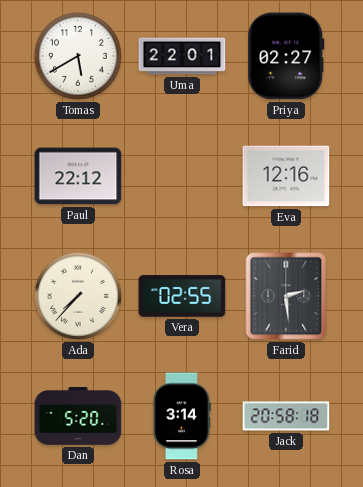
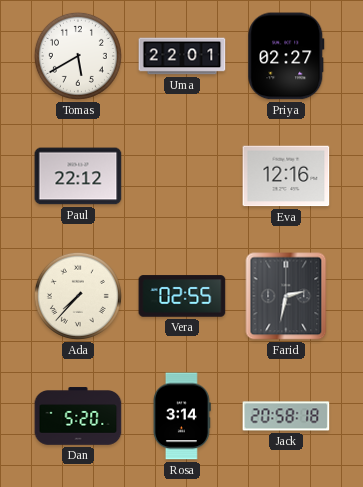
Farid: 2:29 -> 2:32
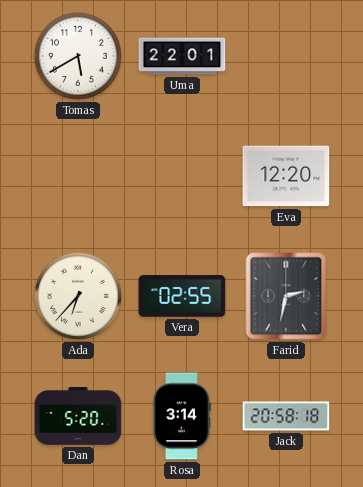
Priya: 02:27 -> none
Paul: 22:12 -> none
Eva: 12:16 -> 12:20
Ada: 7:37 -> 6:37
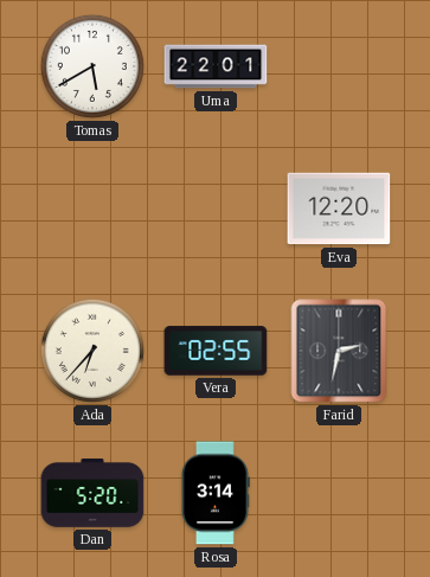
Jack: 20:58 -> none
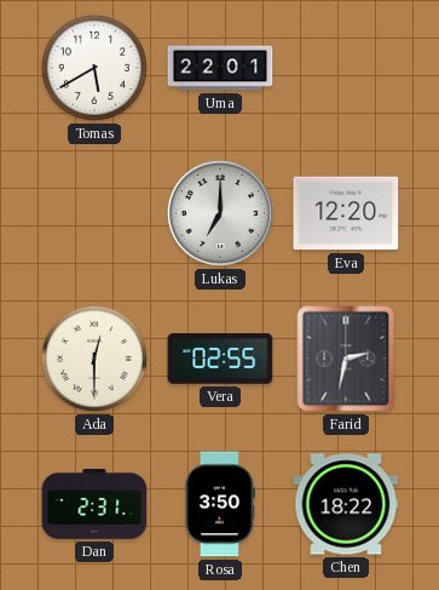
Lukas: none -> 7:00
Ada: 6:37 -> 12:30
Dan: 5:20 -> 2:31
Rosa: 3:14 -> 3:50
Chen: none -> 18:22
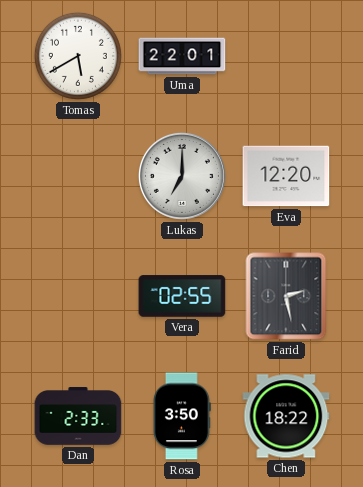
Ada: 12:30 -> none
Farid: 2:32 -> 2:28
Dan: 2:31 -> 2:33
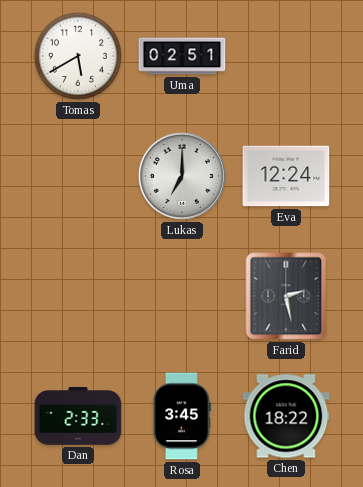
Uma: 22:01 -> 02:51
Eva: 12:20 -> 12:24
Vera: 02:55 -> none
Rosa: 3:50 -> 3:45
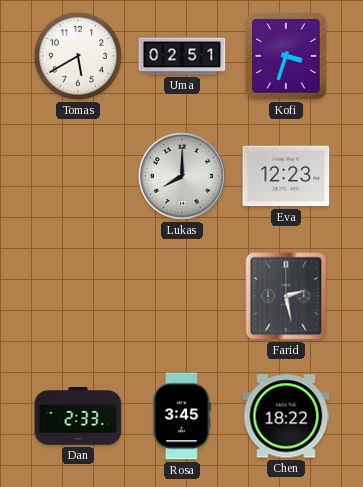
Kofi: none -> 3:33
Lukas: 7:00 -> 8:00
Eva: 12:24 -> 12:23
